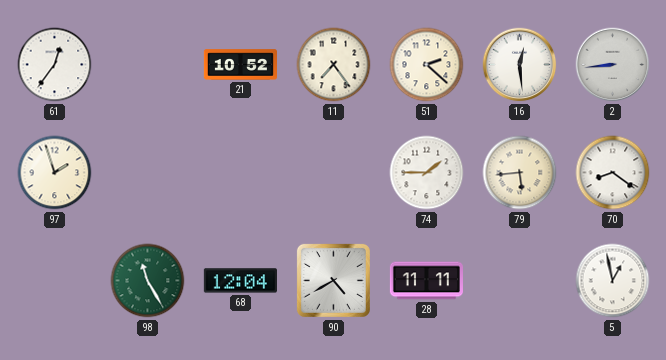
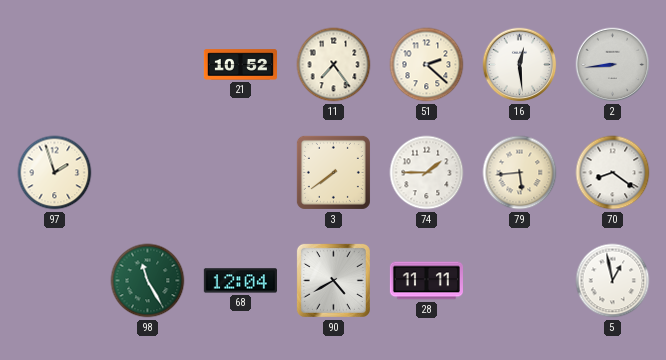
61: 12:36 -> none
3: none -> 7:39
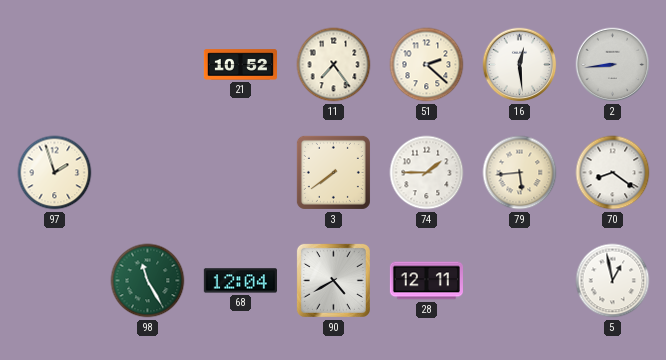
28: 11:11 -> 12:11
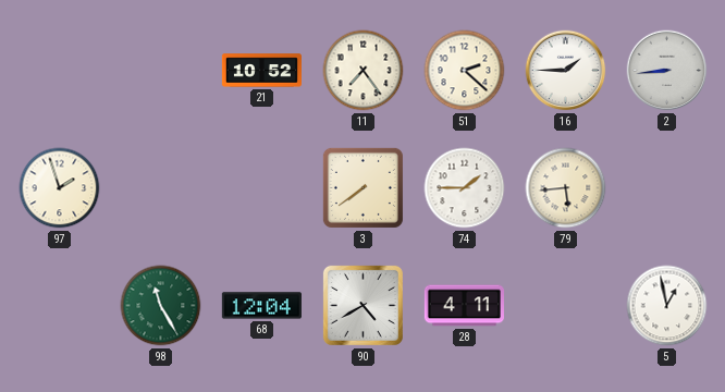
16: 12:29 -> 1:45
70: 8:21 -> none
28: 12:11 -> 4:11
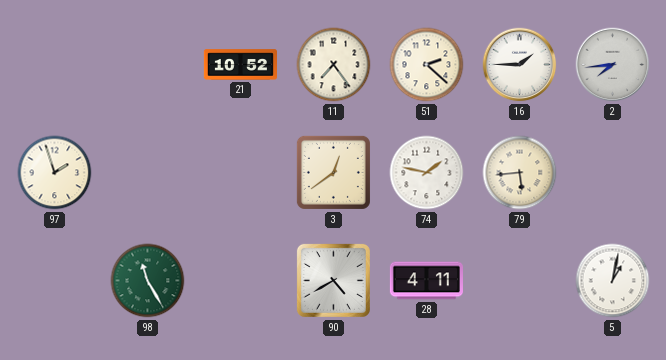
2: 8:44 -> 7:44
3: 7:39 -> 12:39
74: 1:45 -> 1:47
68: 12:04 -> none
5: 12:58 -> 1:02
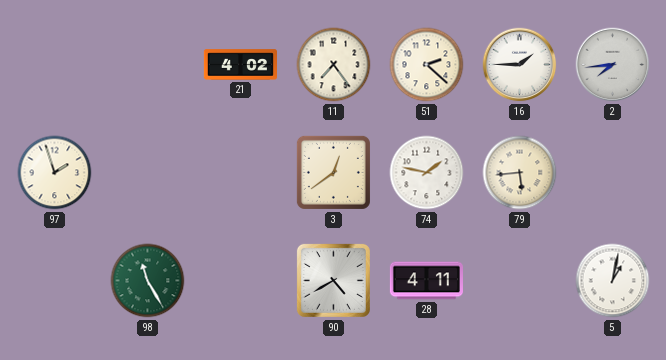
21: 10:52 -> 4:02
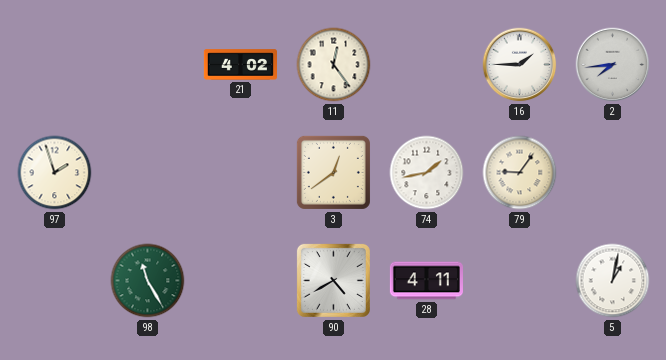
11: 7:24 -> 12:24
51: 2:22 -> none
74: 1:47 -> 1:43
79: 5:44 -> 9:06
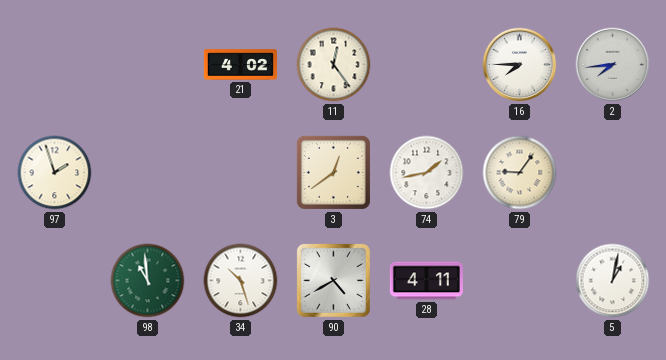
16: 1:45 -> 7:45
98: 11:25 -> 10:59
34: none -> 10:27
